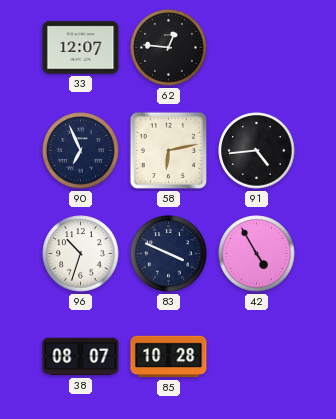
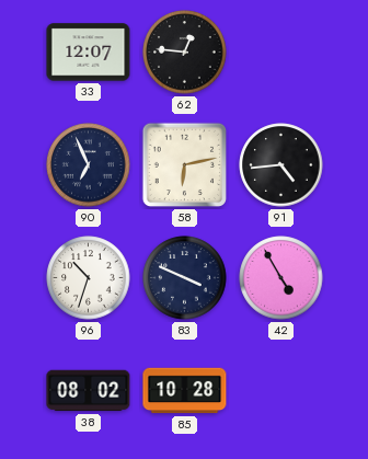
38: 08:07 -> 08:02
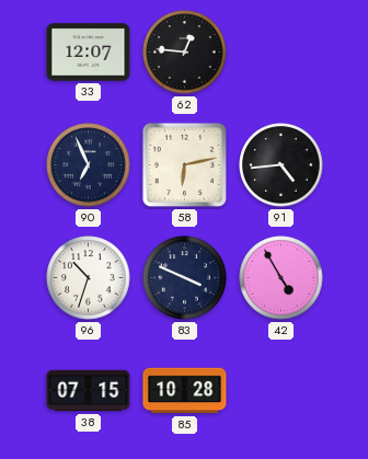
38: 08:02 -> 07:15
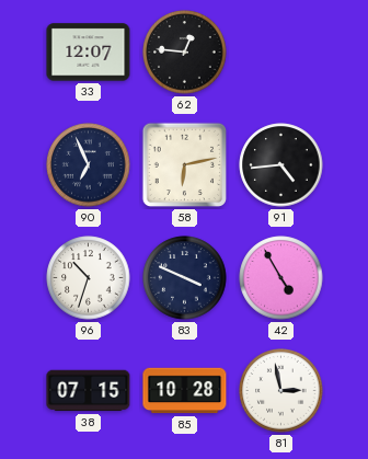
81: none -> 2:58
